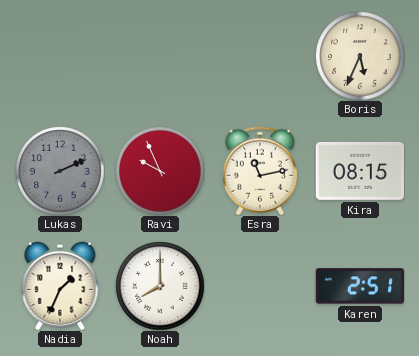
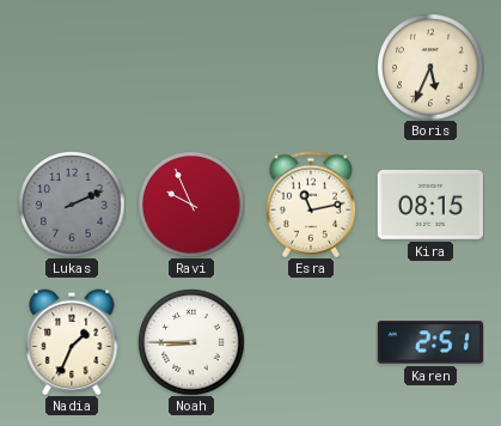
Noah: 8:00 -> 8:45
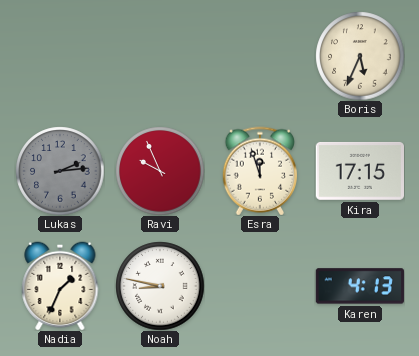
Lukas: 2:11 -> 2:14
Esra: 11:13 -> 11:57
Kira: 08:15 -> 17:15
Noah: 8:45 -> 8:47
Karen: 2:51 -> 4:13
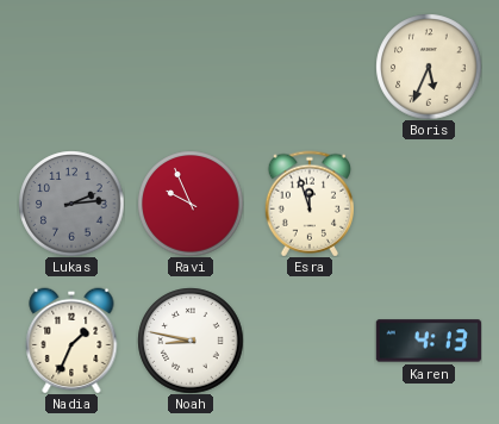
Kira: 17:15 -> none
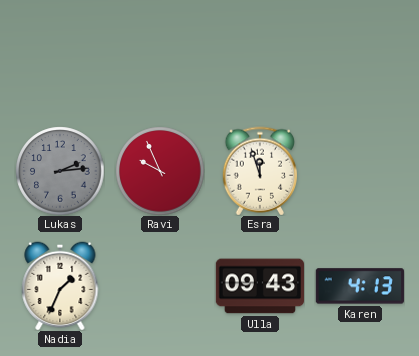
Boris: 5:34 -> none
Noah: 8:47 -> none
Ulla: none -> 09:43
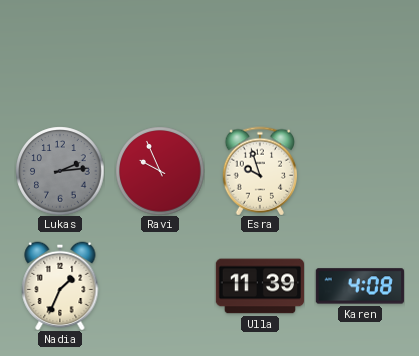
Esra: 11:57 -> 9:57
Ulla: 09:43 -> 11:39
Karen: 4:13 -> 4:08
